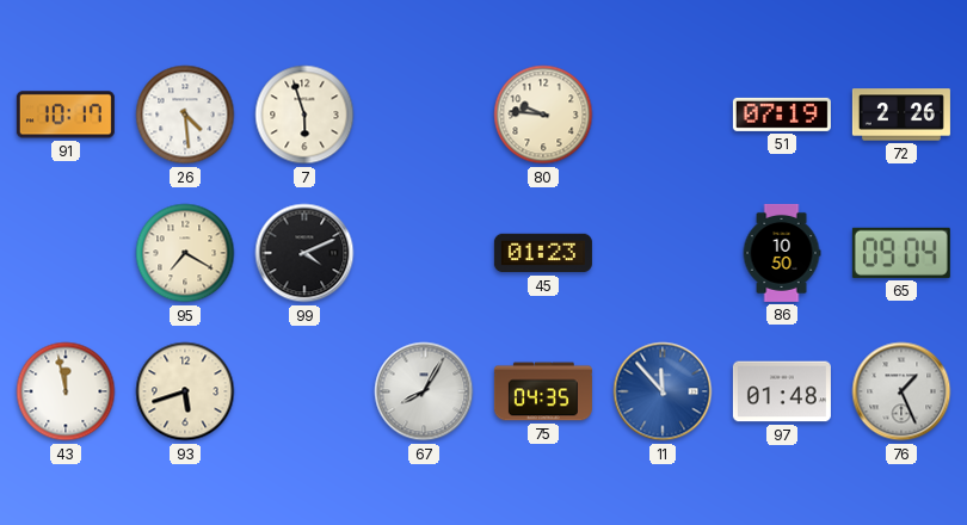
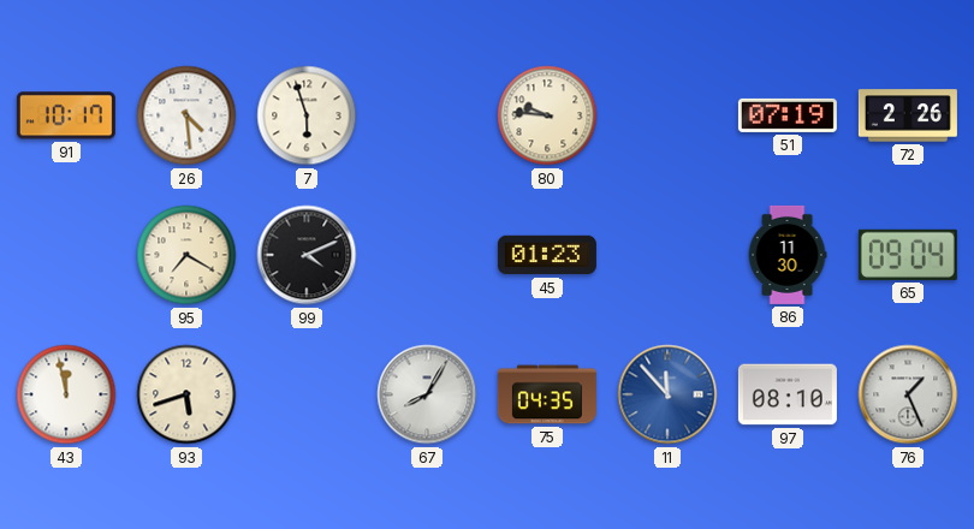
86: 10:50 -> 11:30
97: 01:48 -> 08:10
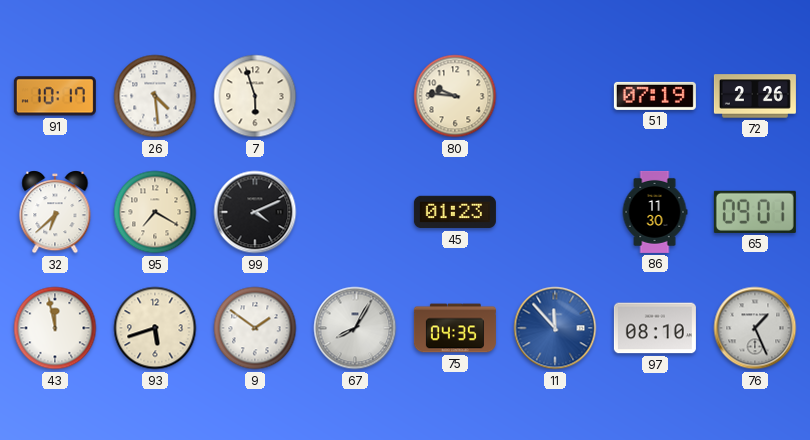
32: none -> 6:38
65: 09:04 -> 09:01
9: none -> 1:51
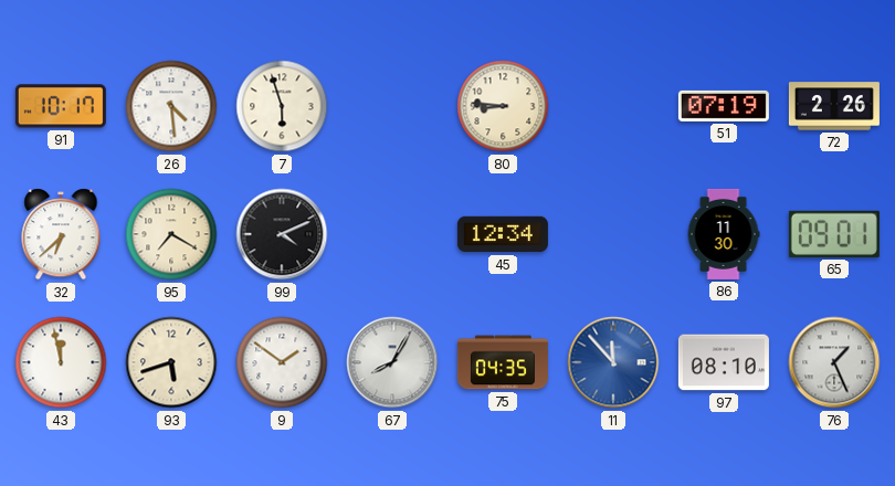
80: 9:46 -> 8:46
45: 01:23 -> 12:34
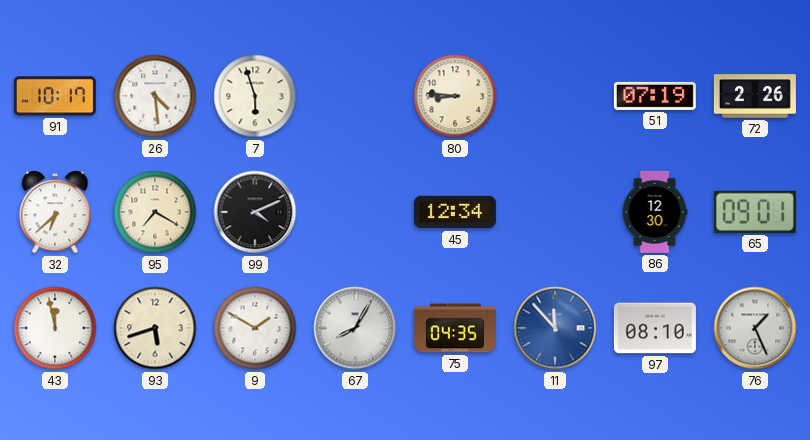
86: 11:30 -> 12:30
9: 1:51 -> 1:50
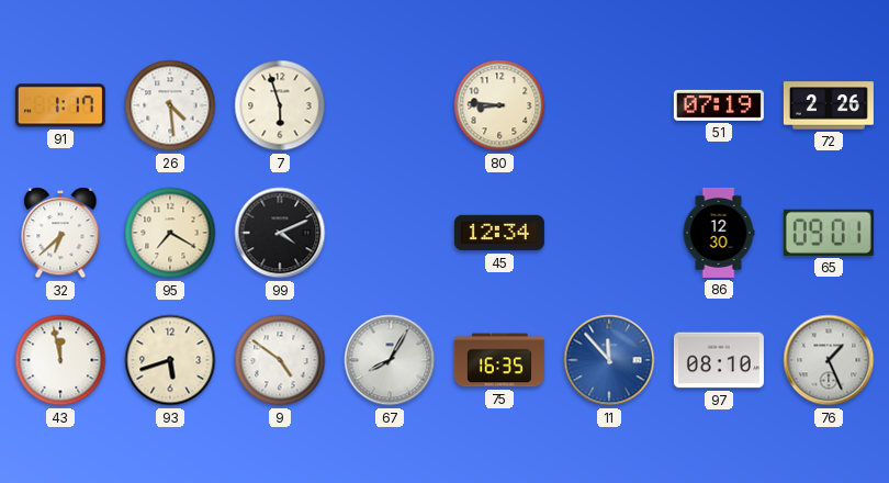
91: 10:17 -> 1:17
9: 1:50 -> 4:51
75: 04:35 -> 16:35
